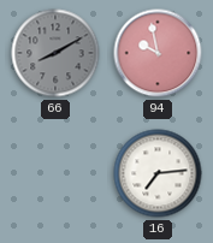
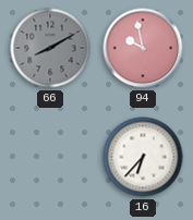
16: 7:14 -> 6:37
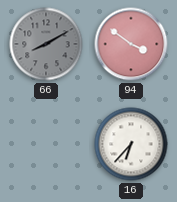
94: 9:58 -> 3:51
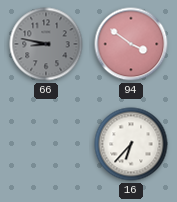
66: 8:10 -> 8:47
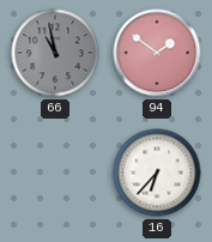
66: 8:47 -> 10:58
94: 3:51 -> 1:51
